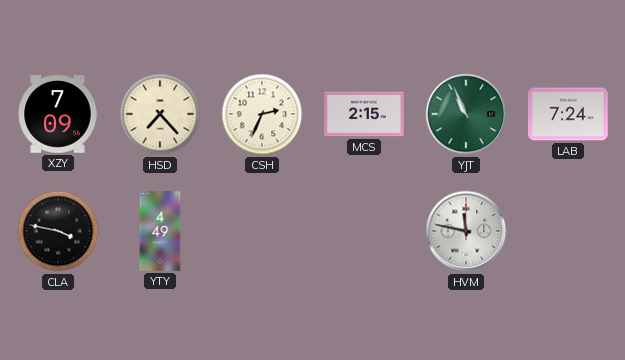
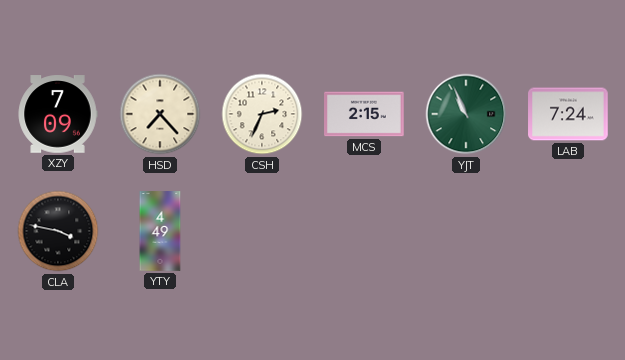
HVM: 11:47 -> none
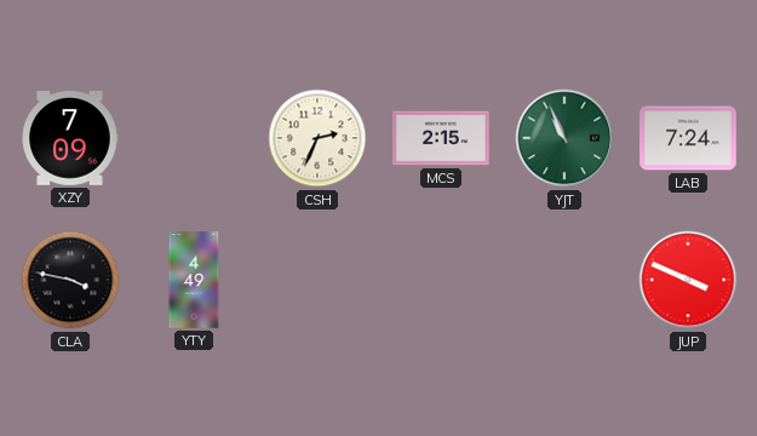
HSD: 7:23 -> none
JUP: none -> 3:49
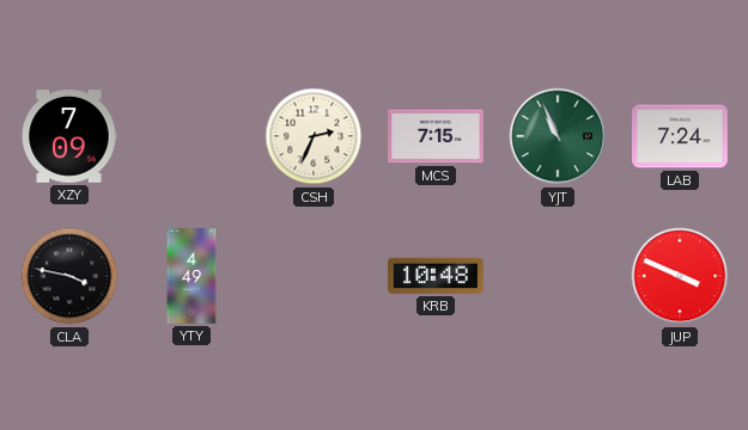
MCS: 2:15 -> 7:15
KRB: none -> 10:48
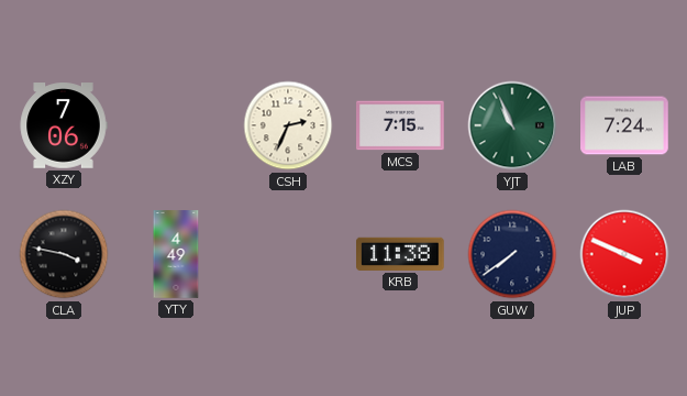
XZY: 7:09 -> 7:06
KRB: 10:48 -> 11:38
GUW: none -> 7:39
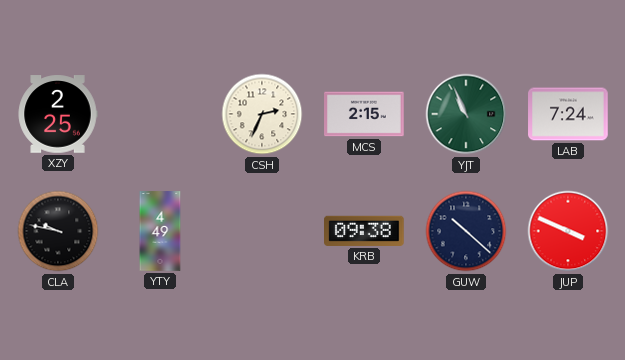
XZY: 7:06 -> 2:25
MCS: 7:15 -> 2:15
CLA: 3:47 -> 9:47
KRB: 11:38 -> 09:38
GUW: 7:39 -> 10:22
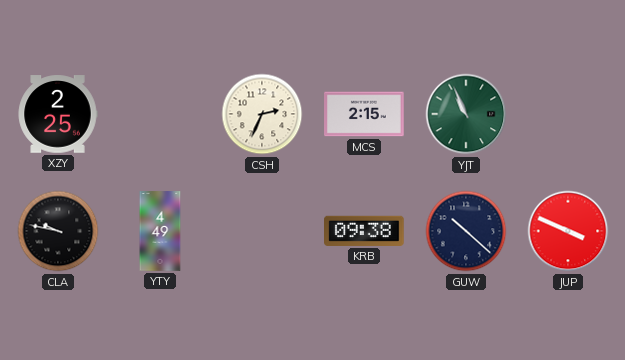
LAB: 7:24 -> none
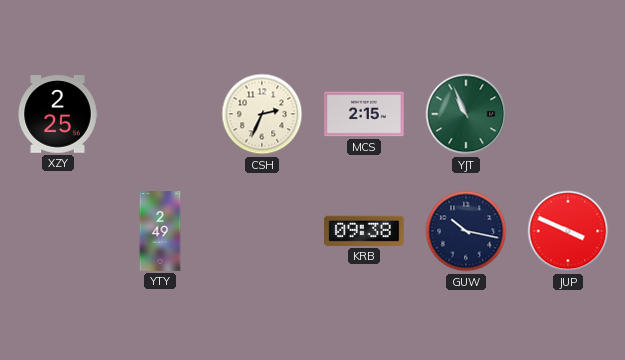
CLA: 9:47 -> none
YTY: 4:49 -> 2:49
GUW: 10:22 -> 10:17
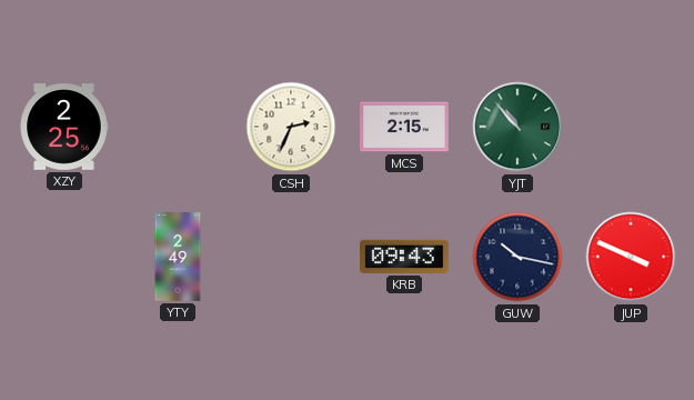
YJT: 10:56 -> 10:53
KRB: 09:38 -> 09:43
